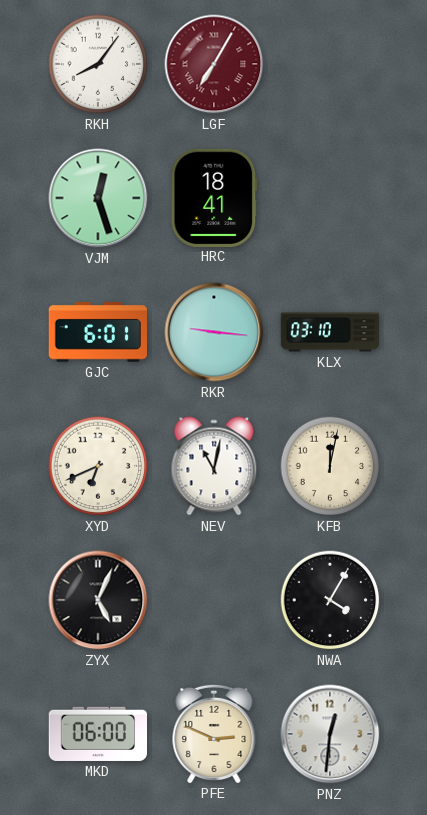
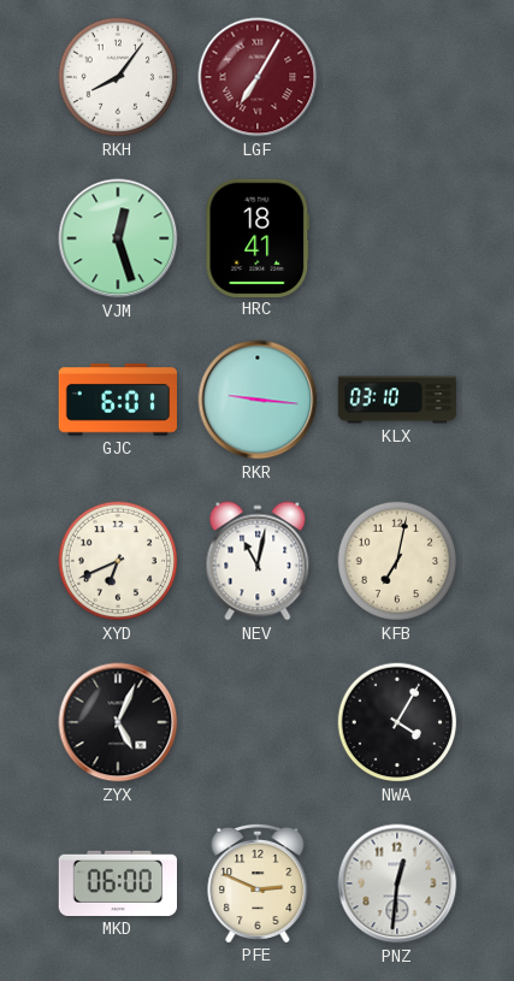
KFB: 12:02 -> 7:02
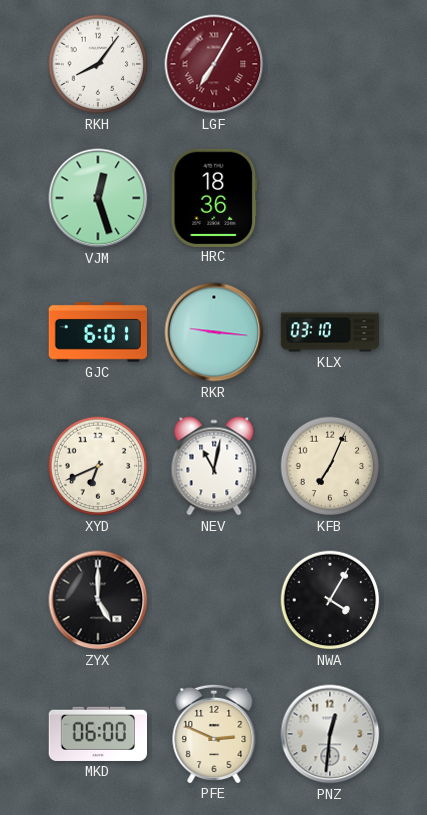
HRC: 18:41 -> 18:36
KFB: 7:02 -> 7:04
ZYX: 5:04 -> 5:00
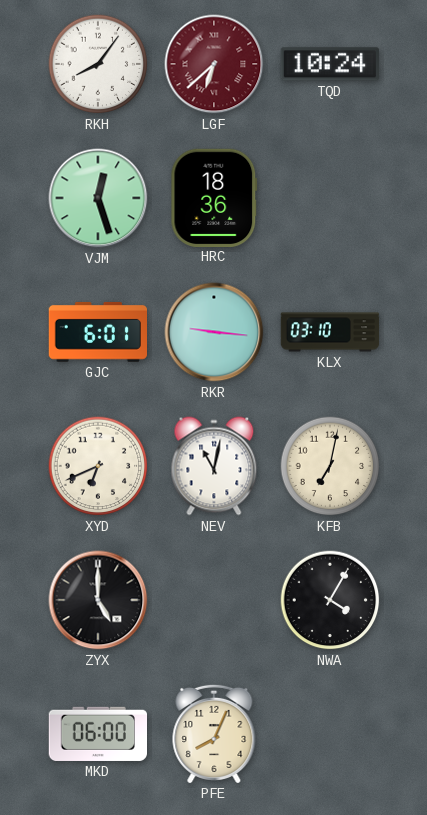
LGF: 7:05 -> 6:38
TQD: none -> 10:24
KFB: 7:04 -> 7:02
PFE: 2:49 -> 8:04
PNZ: 12:31 -> none
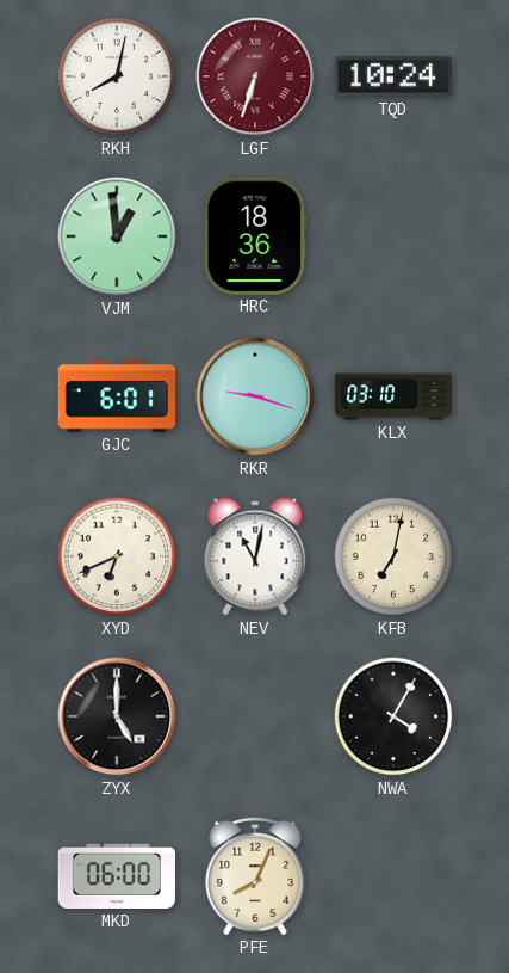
RKH: 8:06 -> 8:02
LGF: 6:38 -> 6:33
VJM: 12:27 -> 12:59
RKR: 9:16 -> 9:18
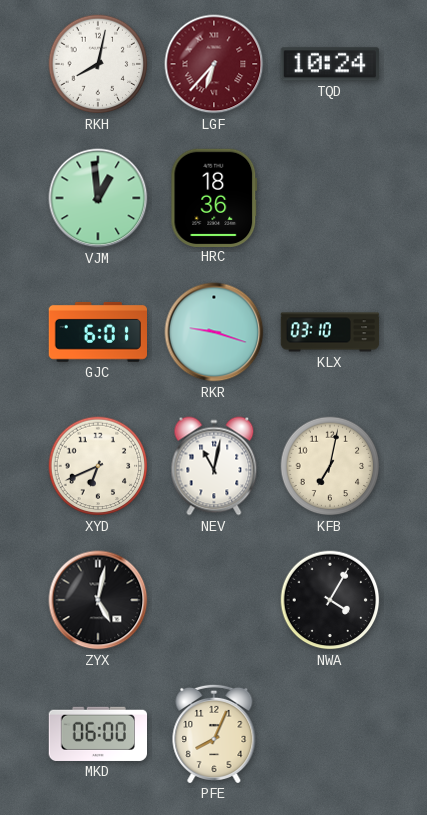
LGF: 6:33 -> 6:37
ZYX: 5:00 -> 5:02
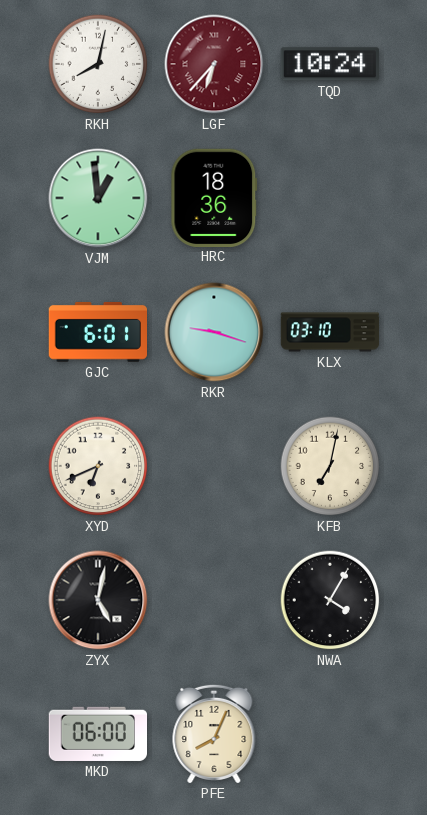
NEV: 11:02 -> none
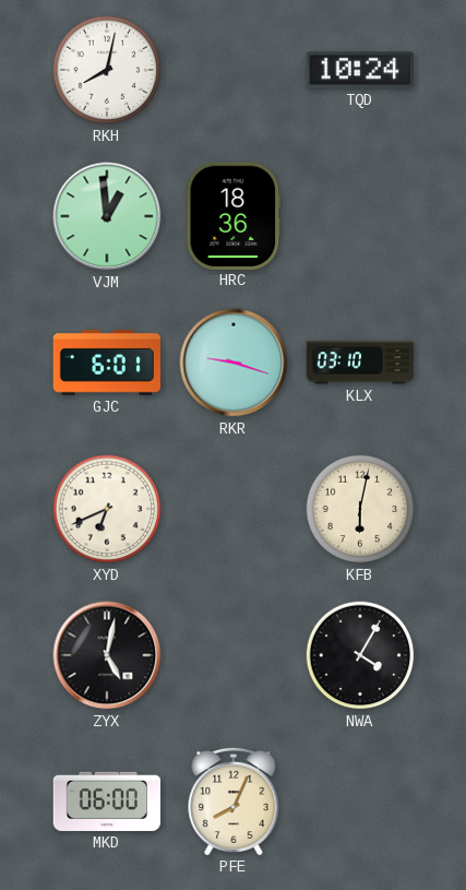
LGF: 6:37 -> none
KFB: 7:02 -> 6:02
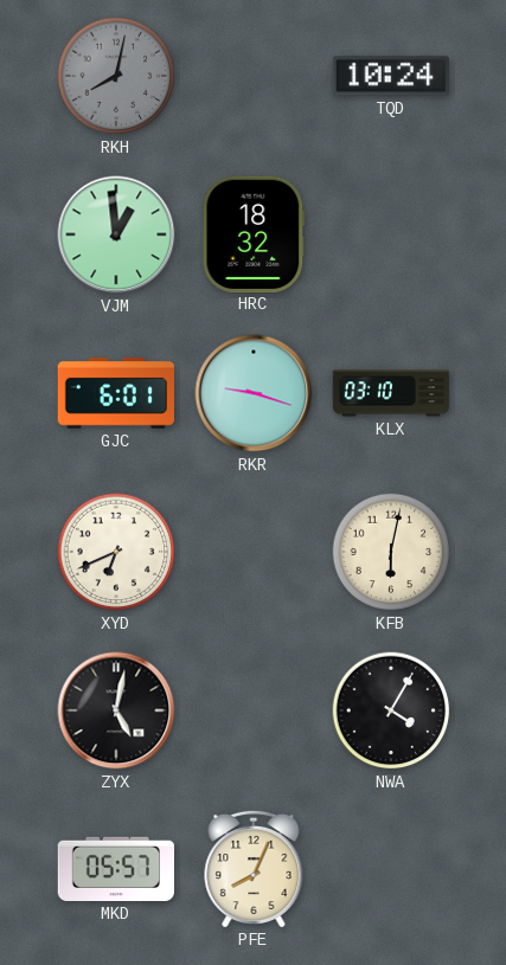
RKH dial: white -> grey
HRC: 18:36 -> 18:32
MKD: 06:00 -> 05:57
